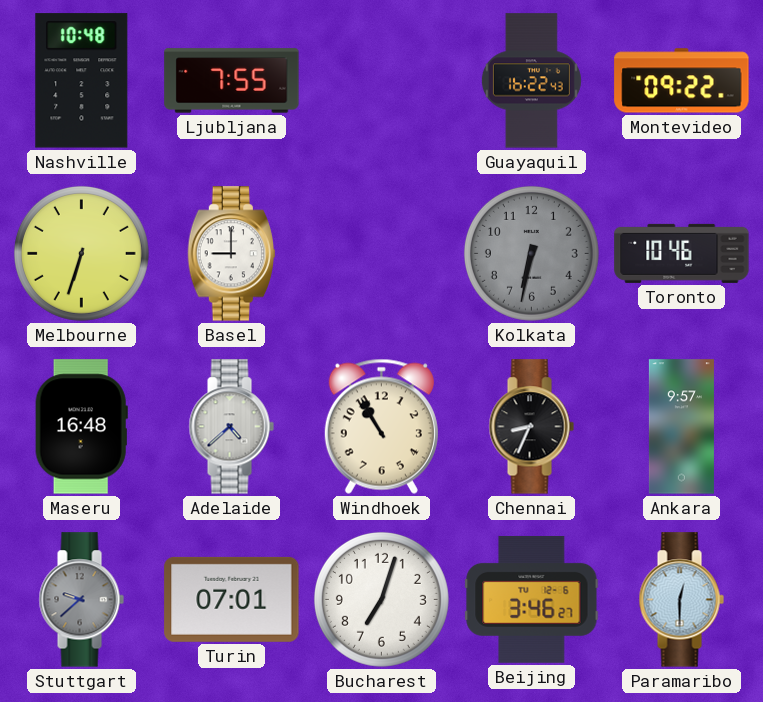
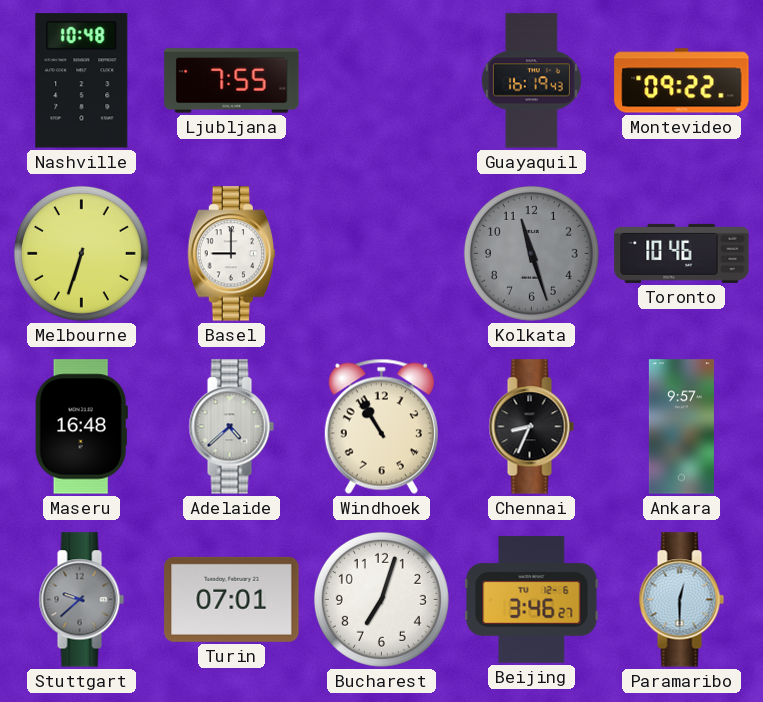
Guayaquil: 16:22 -> 16:19
Kolkata: 6:32 -> 11:27
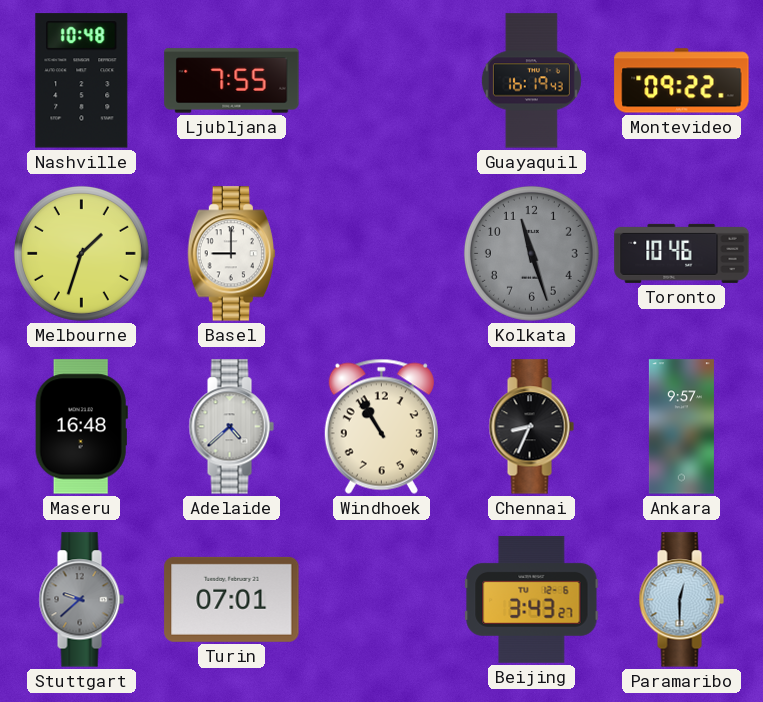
Melbourne: 6:33 -> 1:33
Bucharest: 7:03 -> none
Beijing: 3:46 -> 3:43
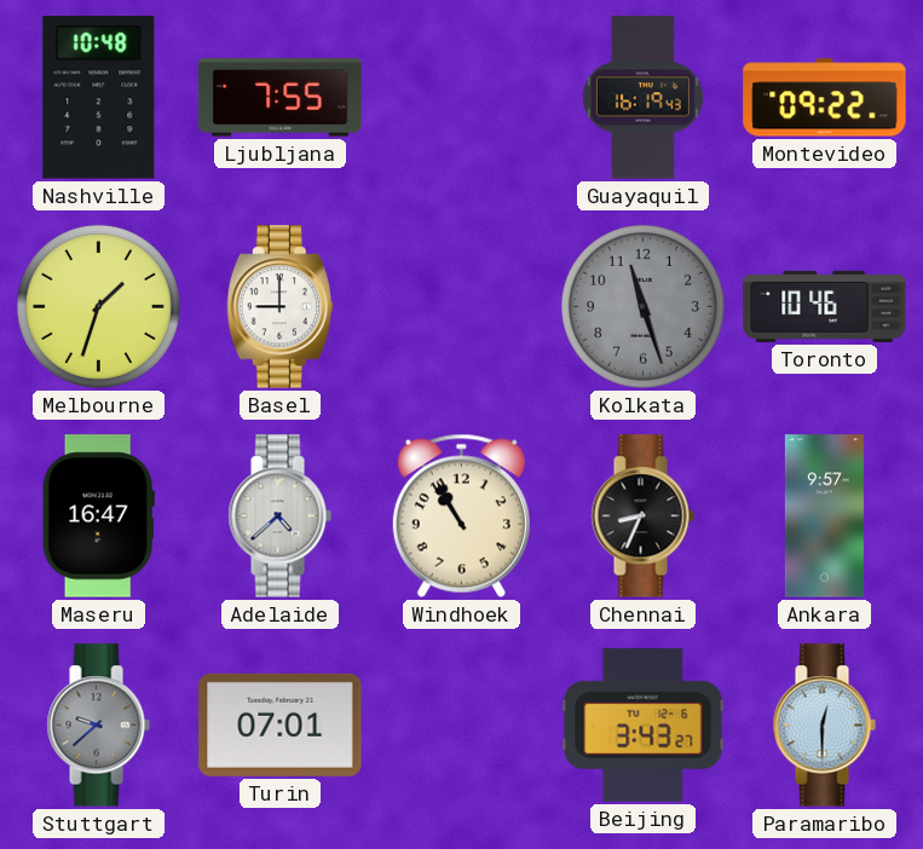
Maseru: 16:48 -> 16:47
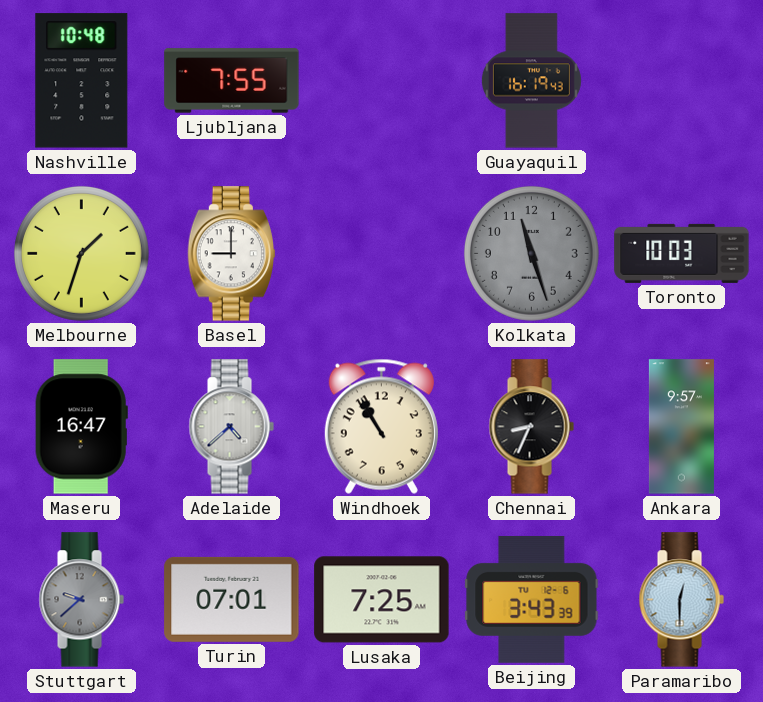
Montevideo: 09:22 -> none
Toronto: 10:46 -> 10:03
Lusaka: none -> 7:25
Beijing: 3:43:27 -> 3:43:39
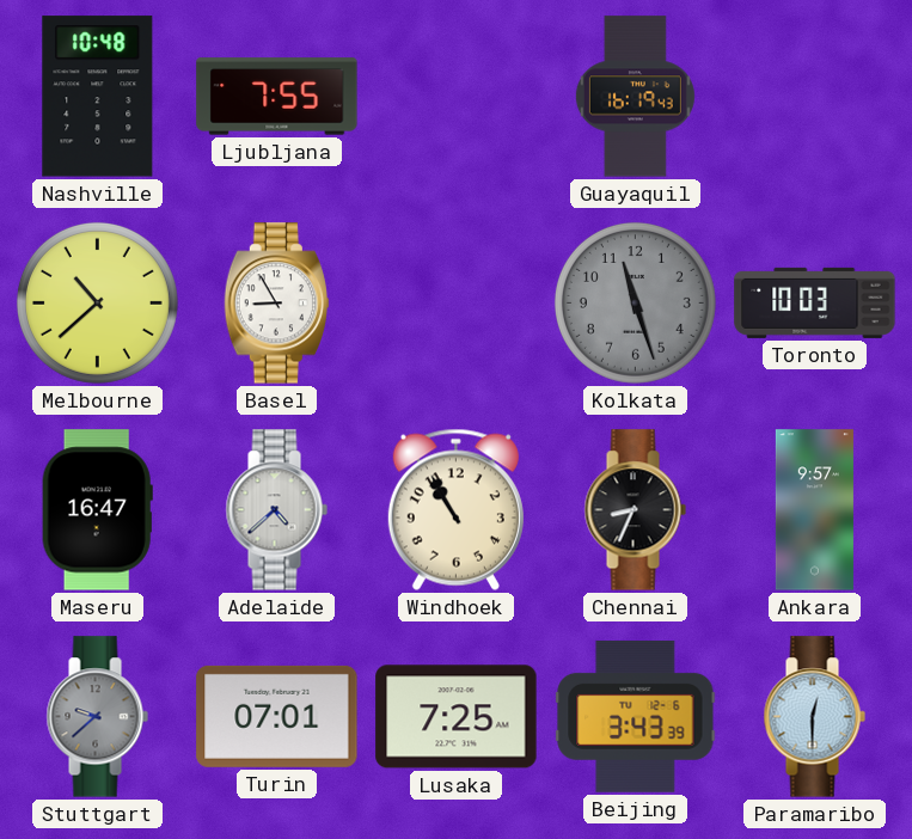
Melbourne: 1:33 -> 10:38
Basel: 9:00 -> 8:55
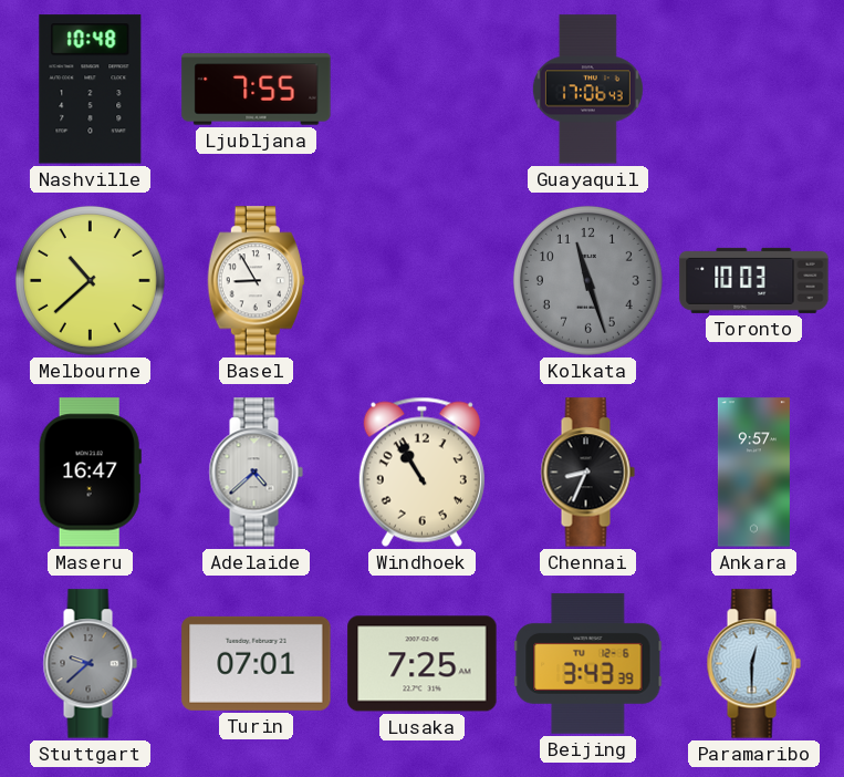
Guayaquil: 16:19 -> 17:06
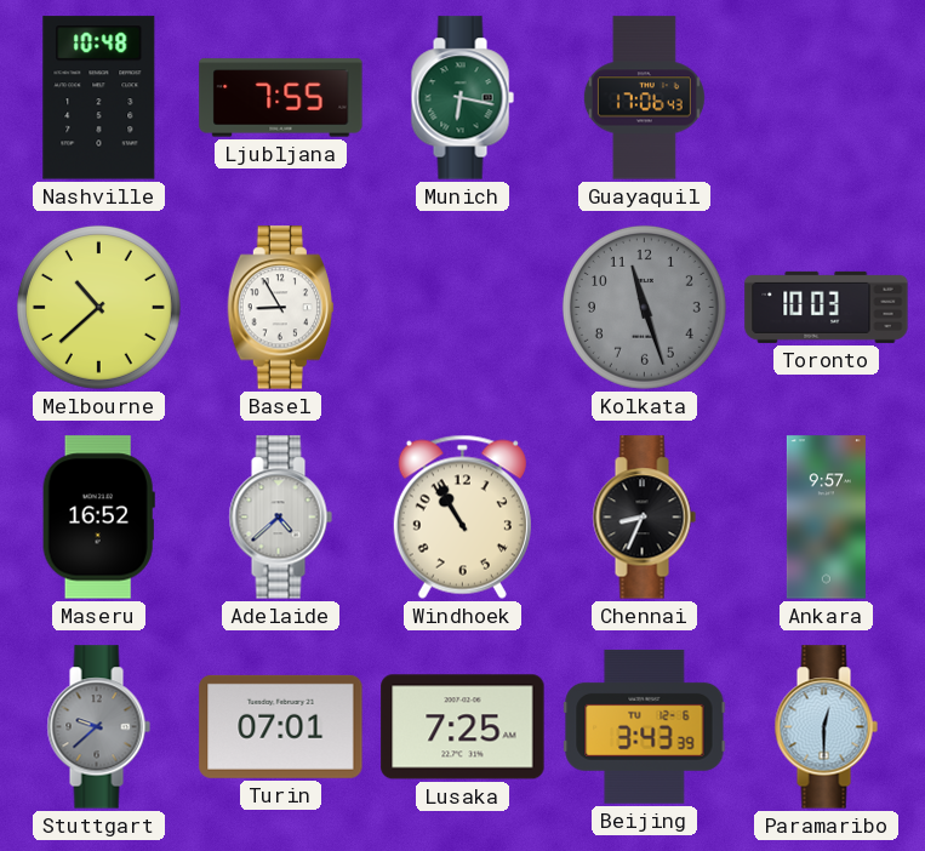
Munich: none -> 6:17
Maseru: 16:47 -> 16:52
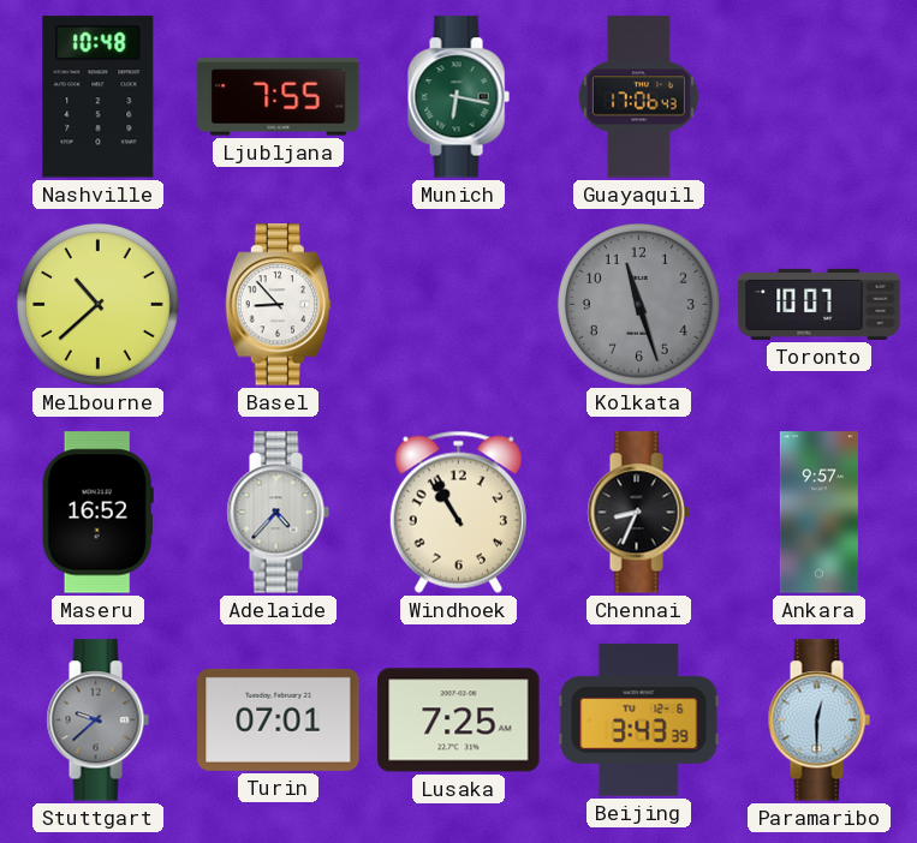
Basel: 8:55 -> 8:53
Toronto: 10:03 -> 10:07
Adelaide: 4:38 -> 4:37
